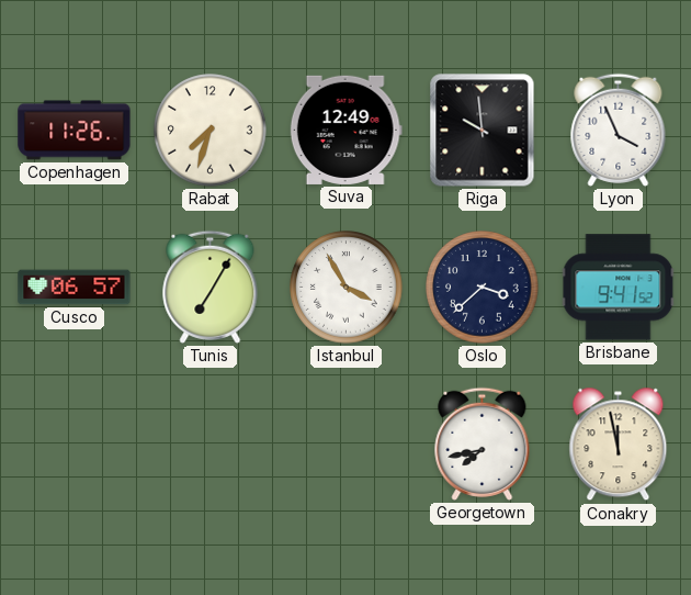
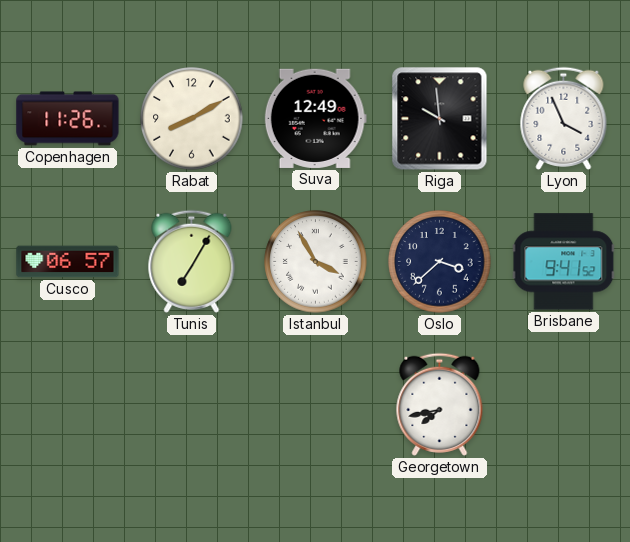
Rabat: 7:33 -> 8:10
Conakry: 11:58 -> none
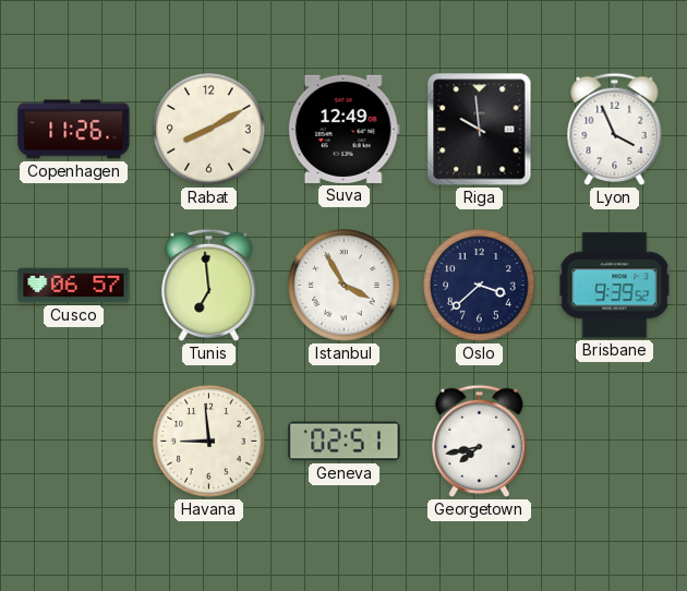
Tunis: 7:05 -> 6:59
Brisbane: 9:41 -> 9:39
Havana: none -> 8:59
Geneva: none -> 02:51
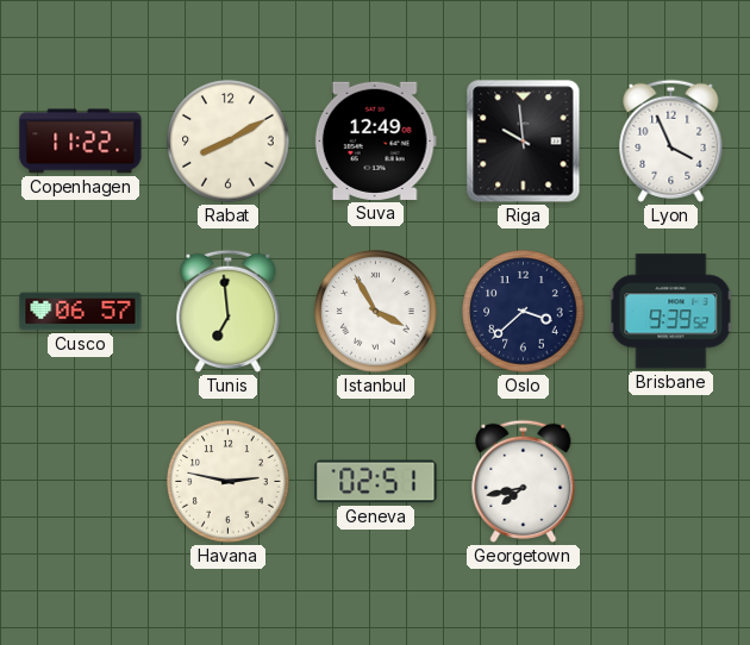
Copenhagen: 11:26 -> 11:22
Havana: 8:59 -> 2:47
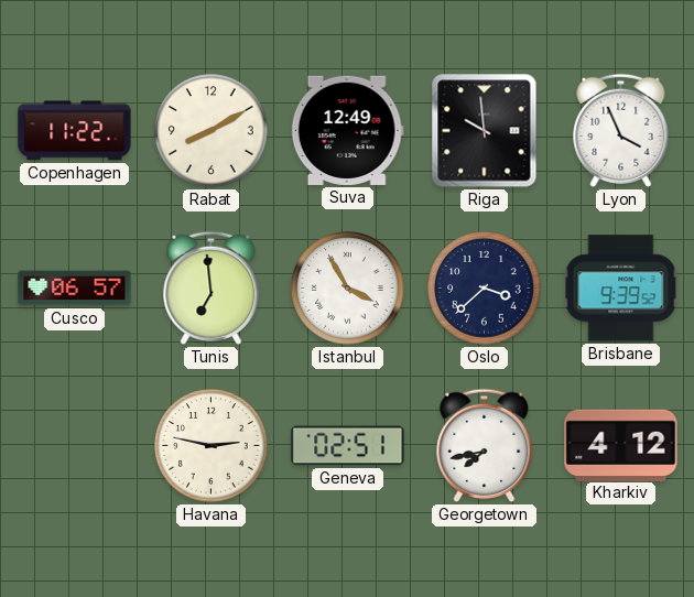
Kharkiv: none -> 4:12
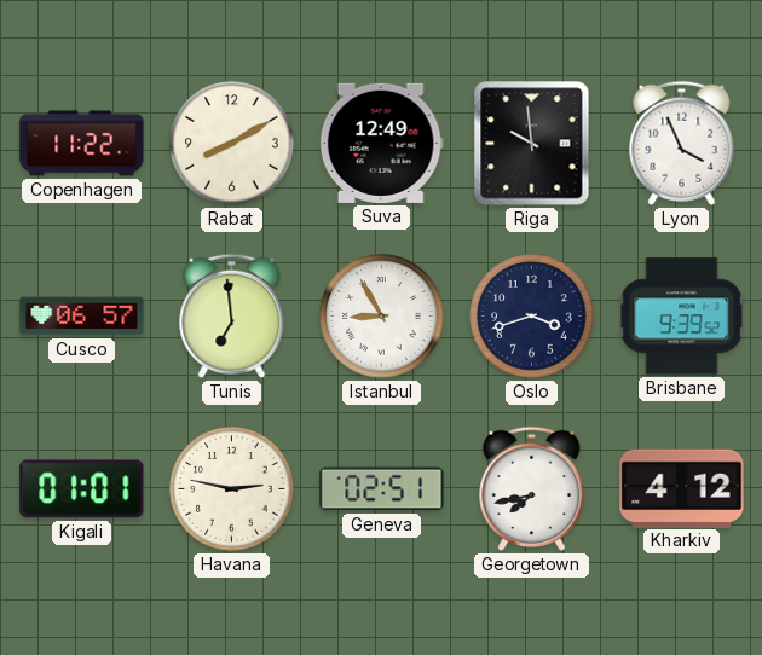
Istanbul: 3:55 -> 8:55
Oslo: 3:38 -> 3:42
Kigali: none -> 01:01
